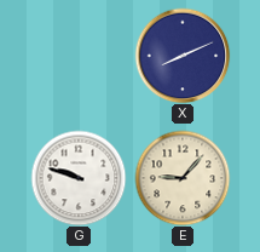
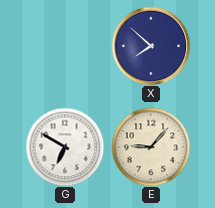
X: 8:11 -> 7:52
G: 9:48 -> 6:50
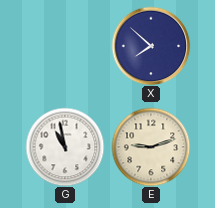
G: 6:50 -> 10:58
E: 9:07 -> 9:12
